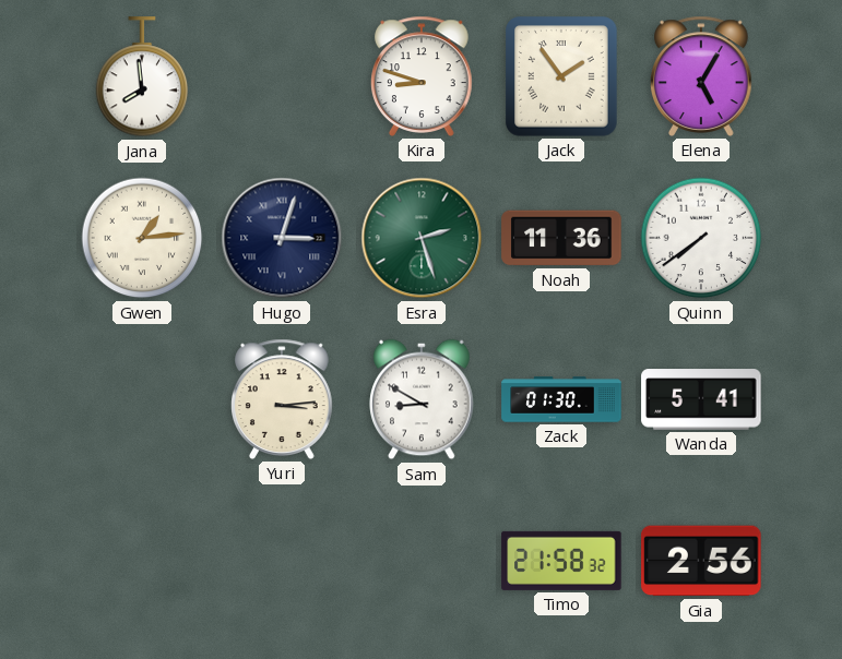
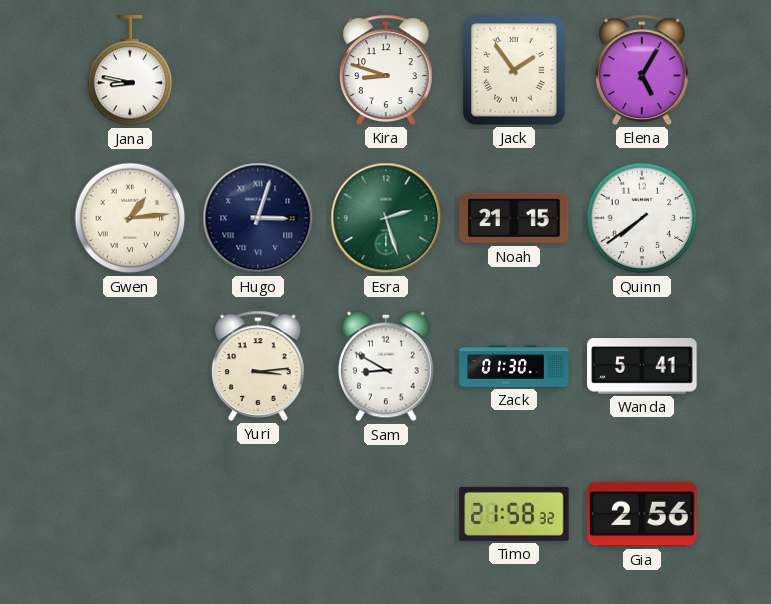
Jana: 7:59 -> 8:47
Noah: 11:36 -> 21:15
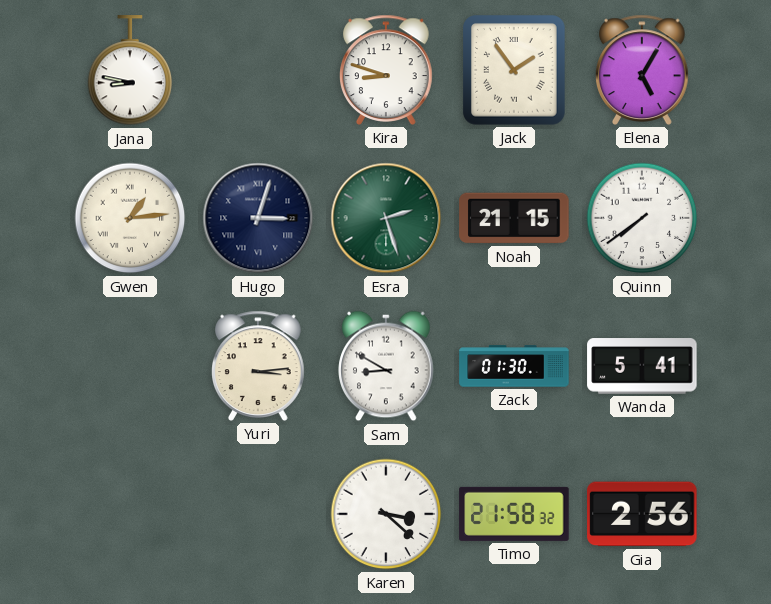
Karen: none -> 3:22
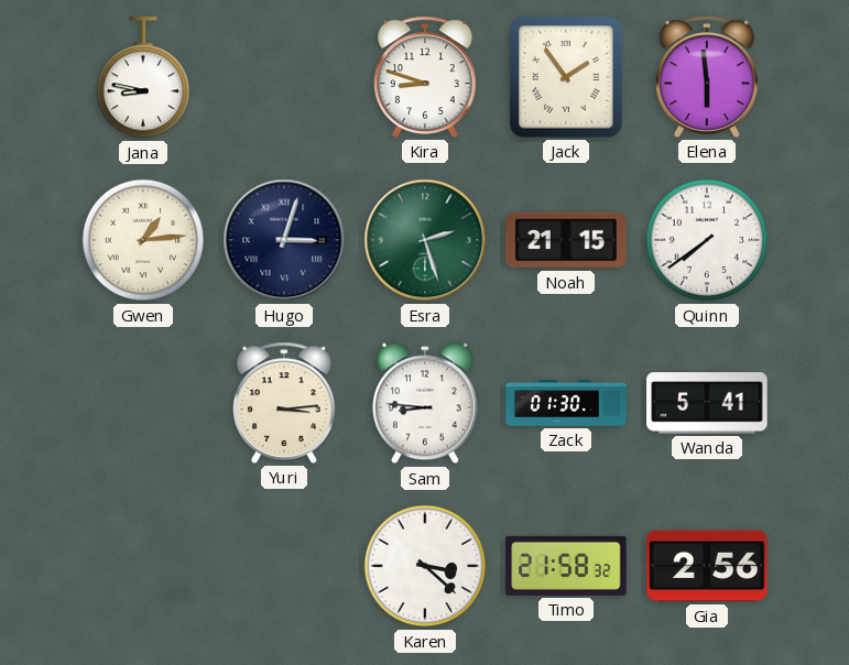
Elena: 5:05 -> 5:59
Sam: 8:50 -> 8:46
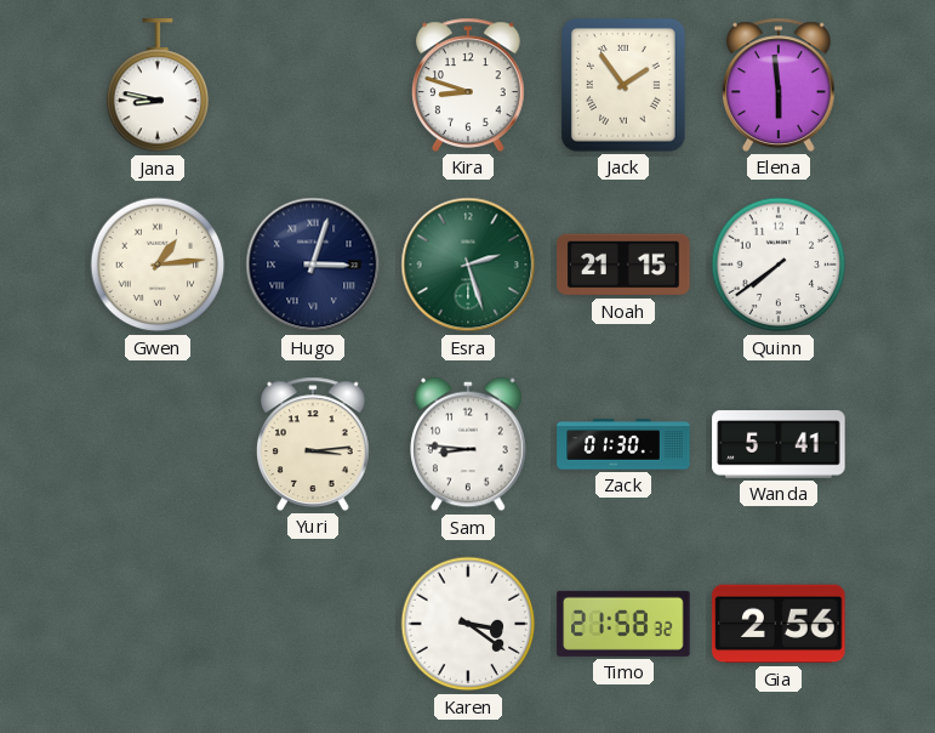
Karen: 3:22 -> 3:21
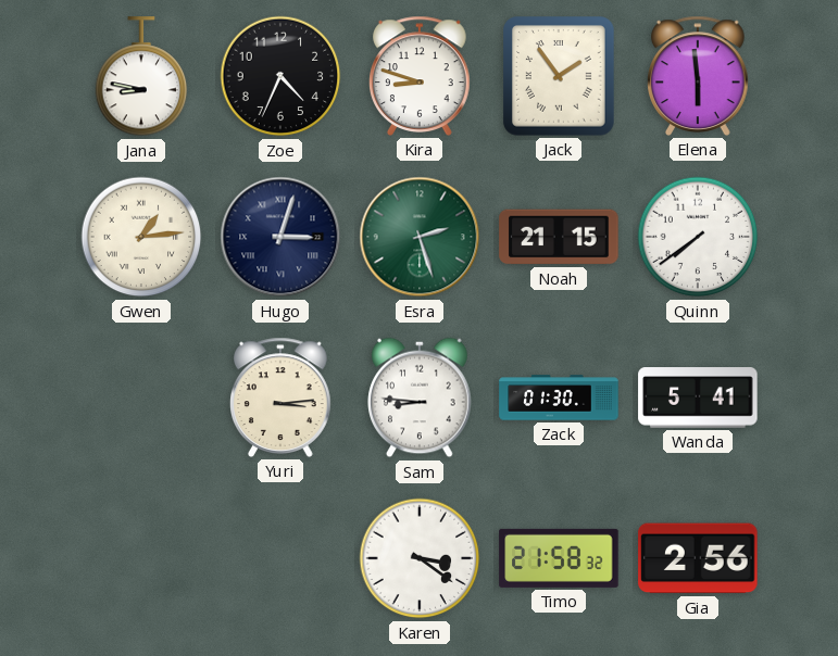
Zoe: none -> 4:34
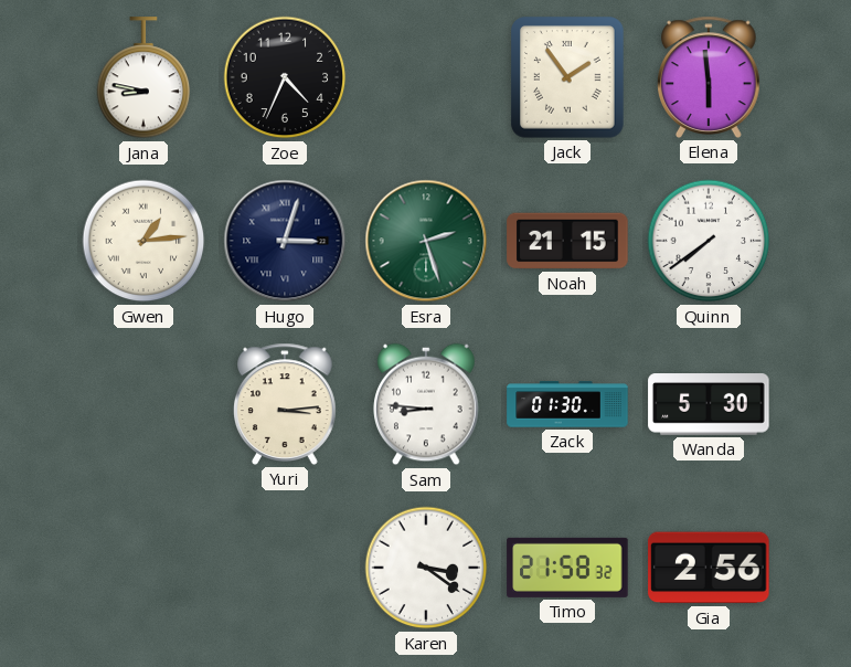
Kira: 8:48 -> none
Wanda: 5:41 -> 5:30
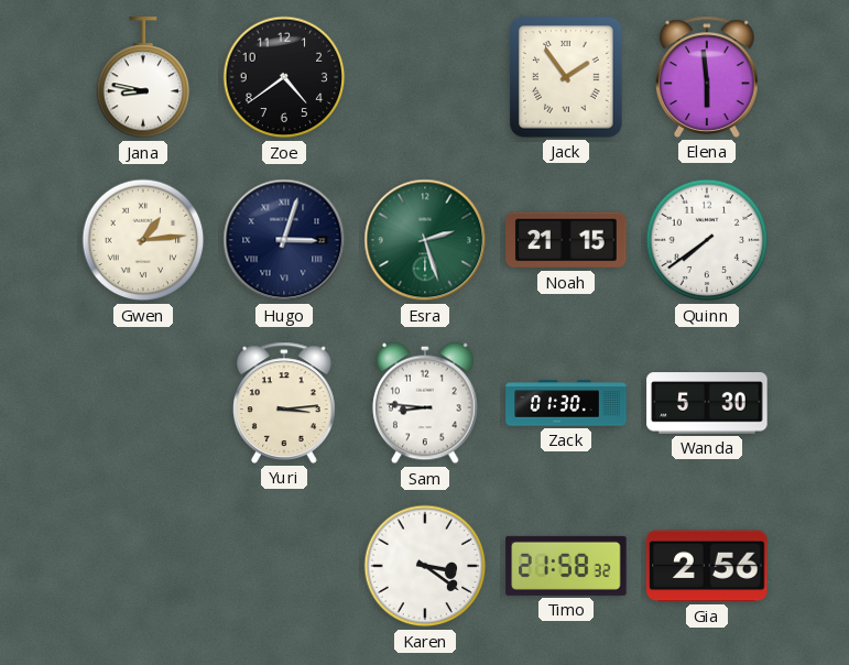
Zoe: 4:34 -> 4:39
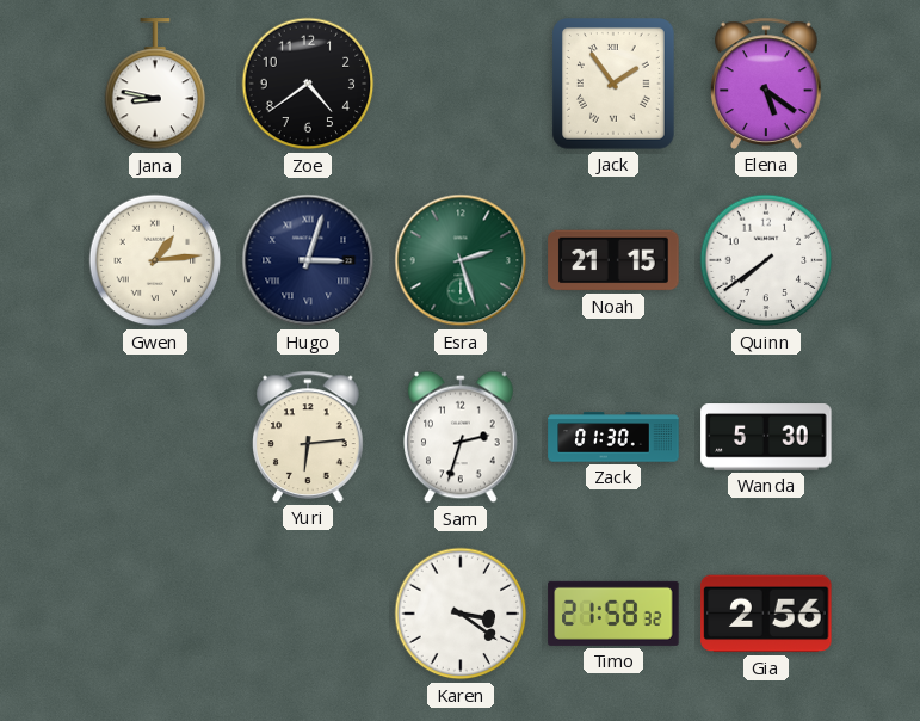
Elena: 5:59 -> 5:21
Yuri: 3:14 -> 6:14
Sam: 8:46 -> 2:33
